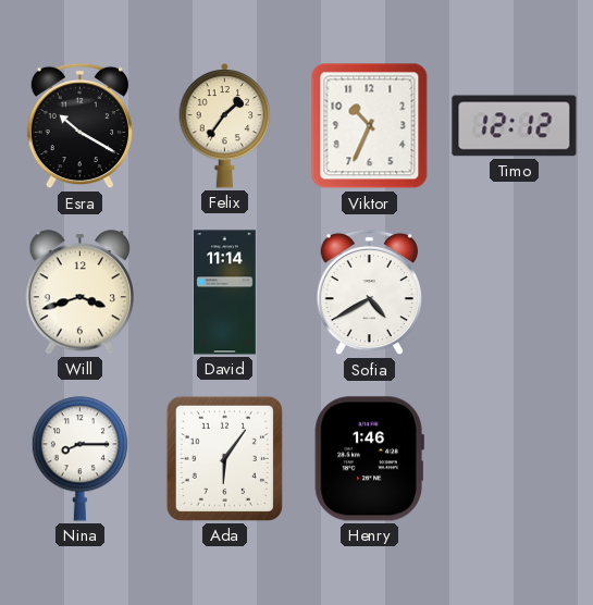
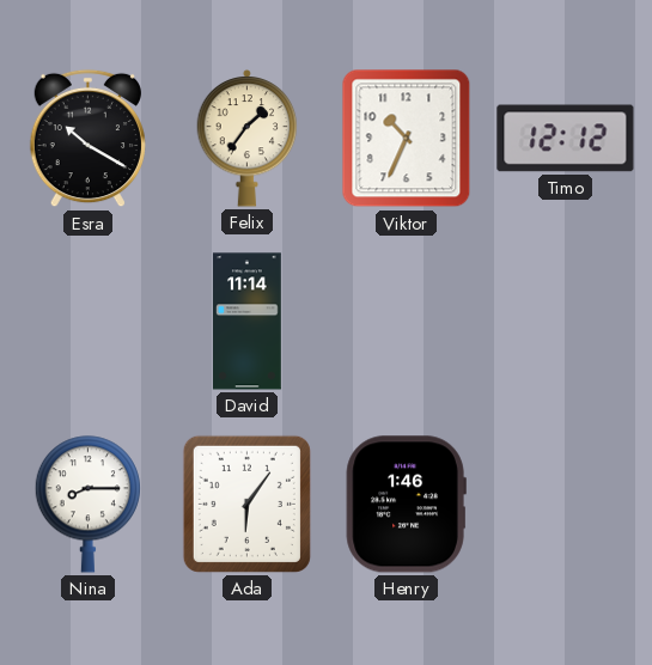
Will: 3:42 -> none
Sofia: 4:40 -> none
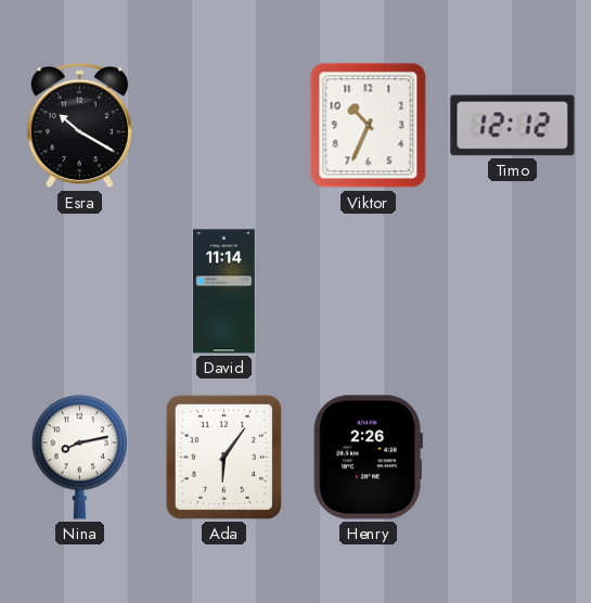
Felix: 1:36 -> none
Nina: 8:15 -> 8:13
Henry: 1:46 -> 2:26
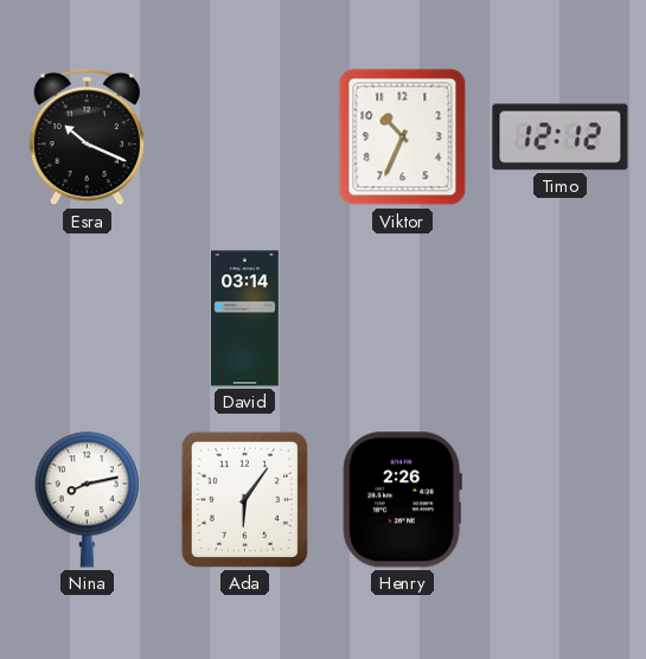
Esra: 10:20 -> 10:19
David: 11:14 -> 03:14
